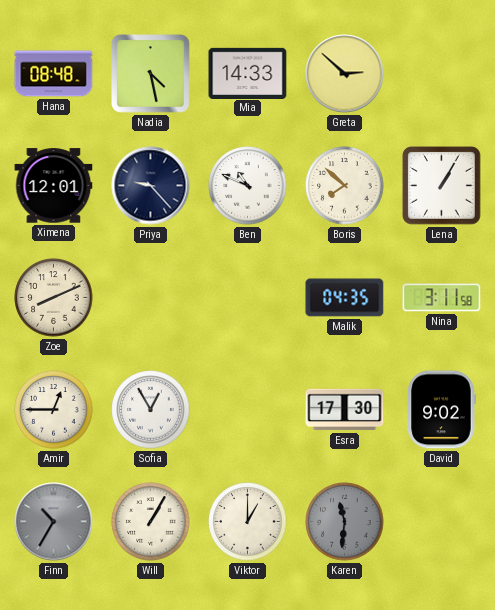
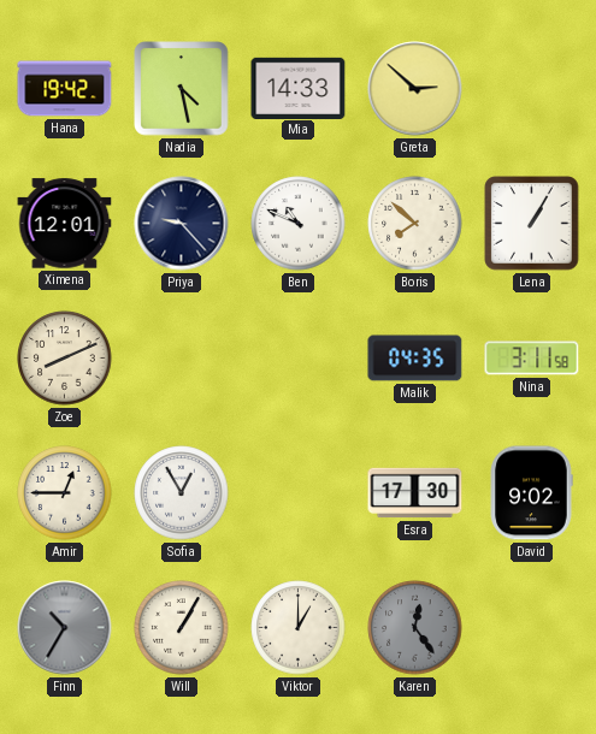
Hana: 08:48 -> 19:42
Karen: 11:31 -> 12:24
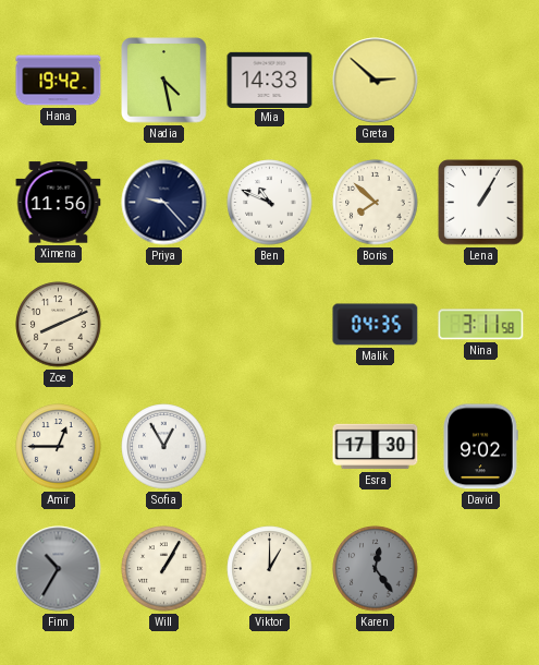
Ximena: 12:01 -> 11:56
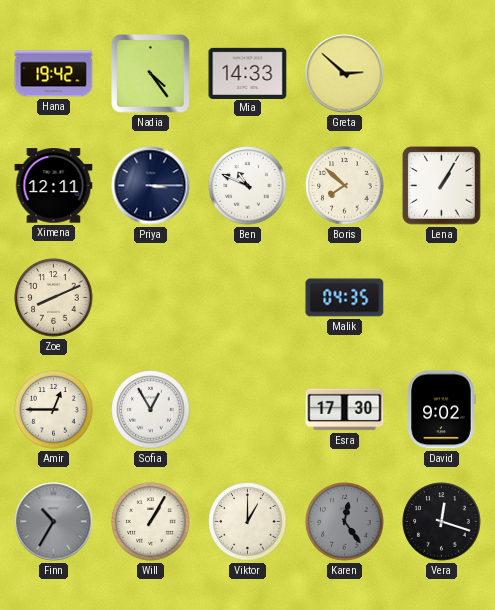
Nadia: 4:28 -> 4:24
Ximena: 11:56 -> 12:11
Priya: 9:23 -> 3:15
Nina: 3:11 -> none
Vera: none -> 12:18
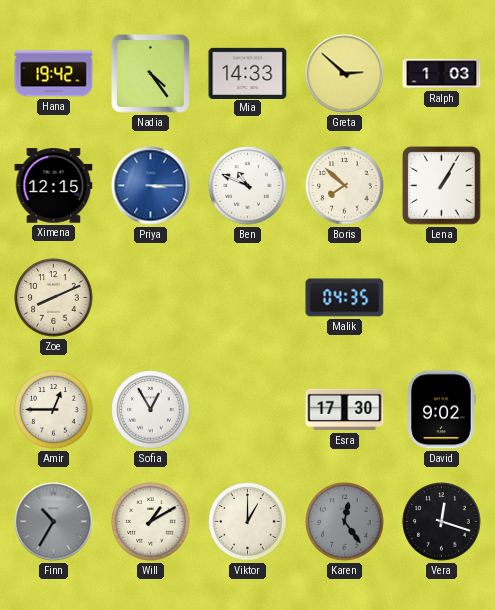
Ralph: none -> 1:03
Ximena: 12:11 -> 12:15
Priya dial: navy -> blue
Will: 1:05 -> 1:10
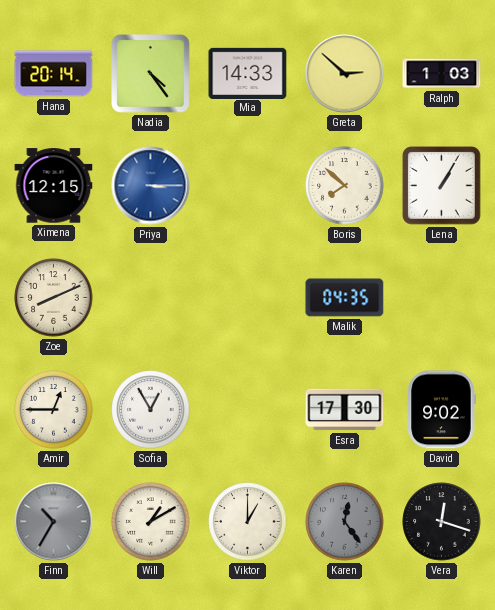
Hana: 19:42 -> 20:14
Ben: 10:49 -> none
